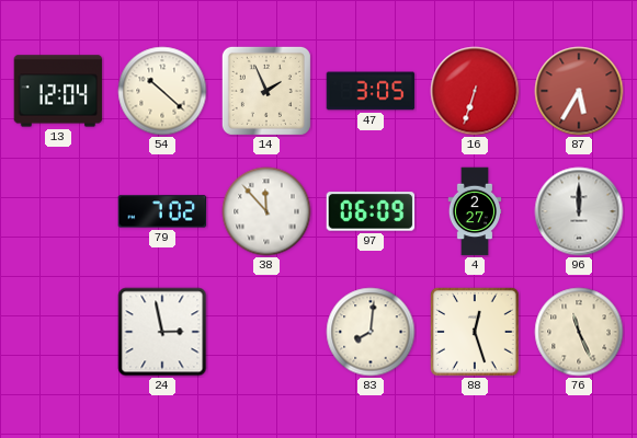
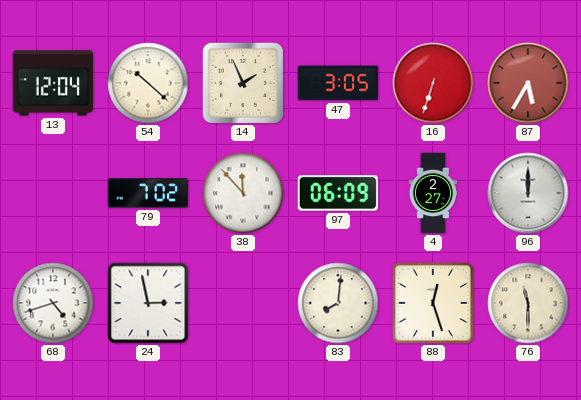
68: none -> 4:42
76: 11:26 -> 11:30
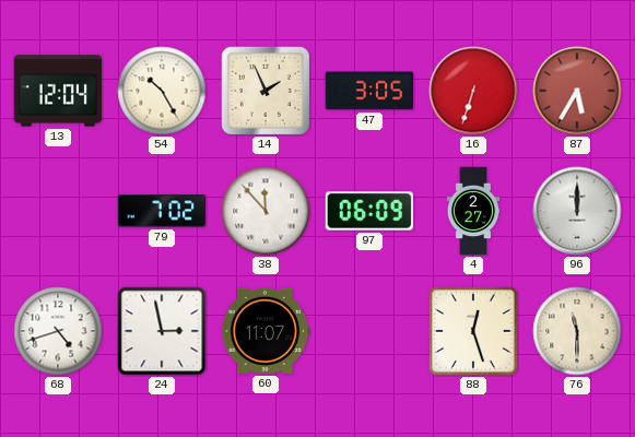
54: 10:22 -> 10:25
60: none -> 11:07
83: 8:01 -> none
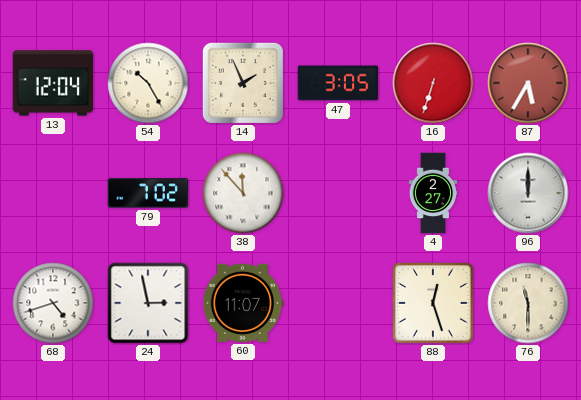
97: 06:09 -> none
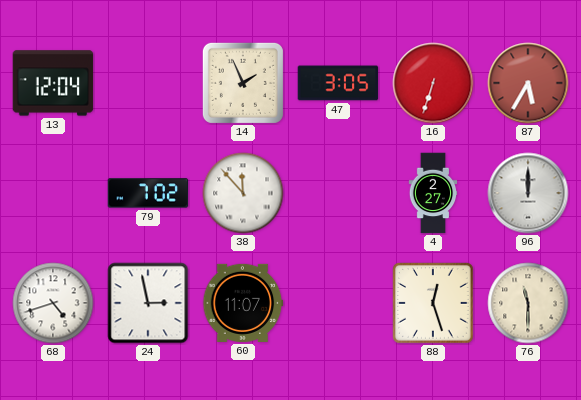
54: 10:25 -> none
